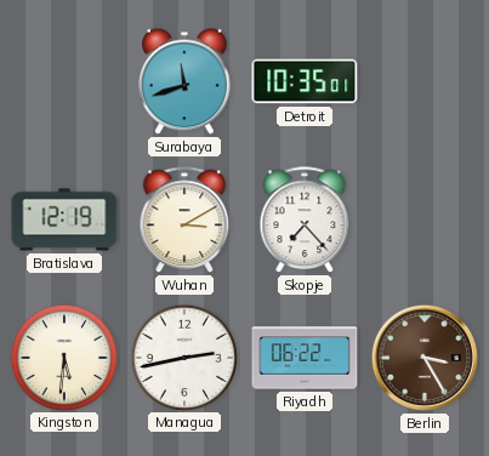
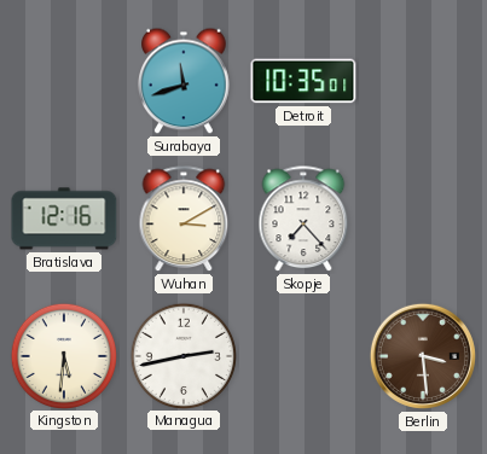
Bratislava: 12:19 -> 12:16
Riyadh: 06:22 -> none
Berlin: 3:25 -> 3:29
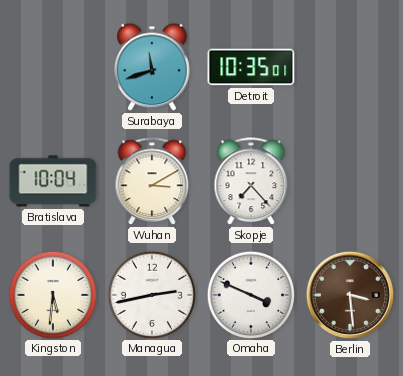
Bratislava: 12:16 -> 10:04
Omaha: none -> 3:49
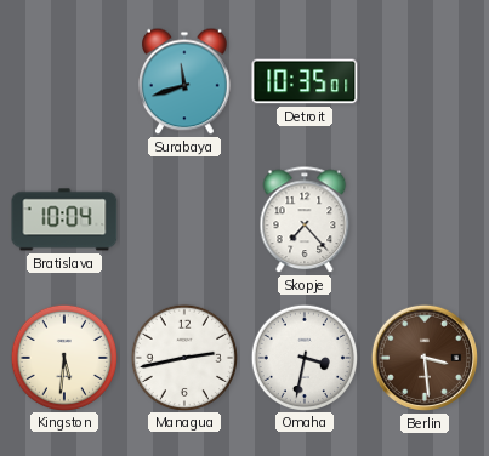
Wuhan: 3:10 -> none
Omaha: 3:49 -> 3:32
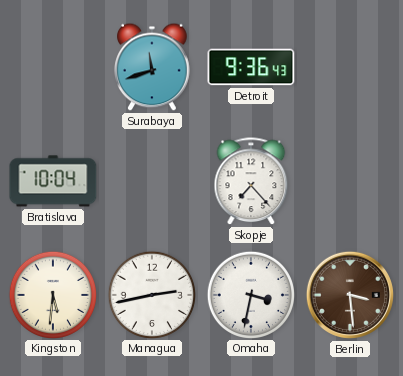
Detroit: 10:35 -> 9:36
